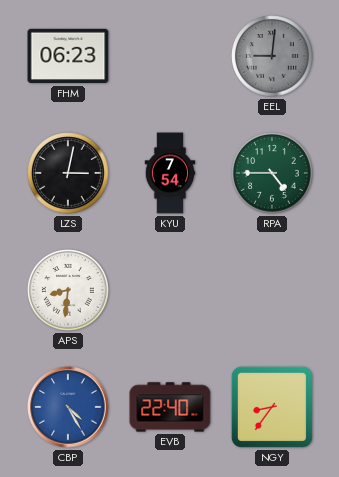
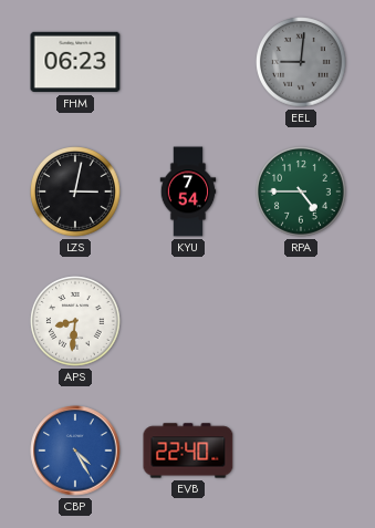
NGY: 8:36 -> none
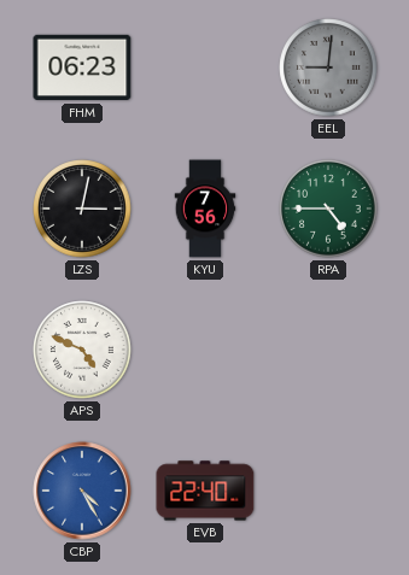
KYU: 7:54 -> 7:56
APS: 8:31 -> 4:49
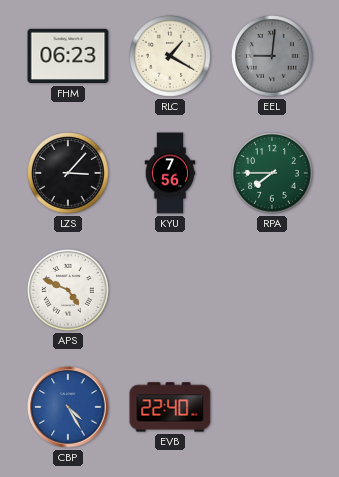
RLC: none -> 1:20
LZS: 3:02 -> 3:07
RPA: 4:45 -> 7:45
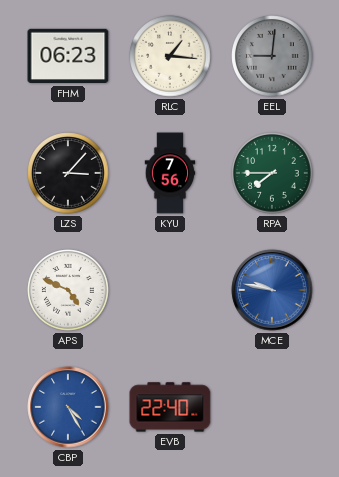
RLC: 1:20 -> 1:16
MCE: none -> 9:47
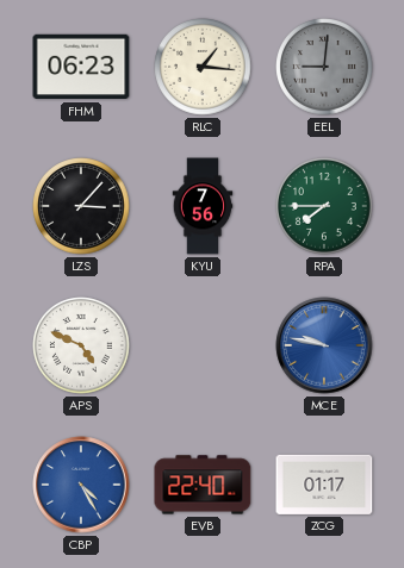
ZCG: none -> 01:17
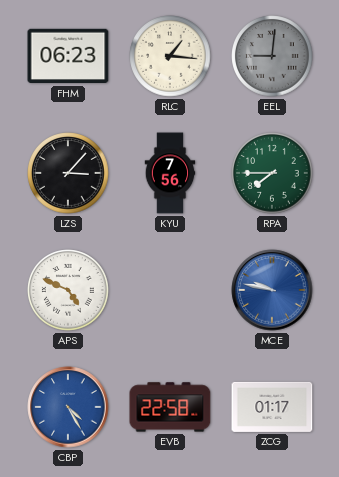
EVB: 22:40 -> 22:58
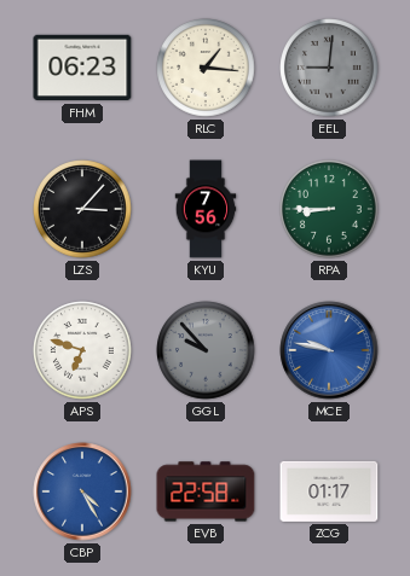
RPA: 7:45 -> 8:45
APS: 4:49 -> 6:48
GGL: none -> 9:53
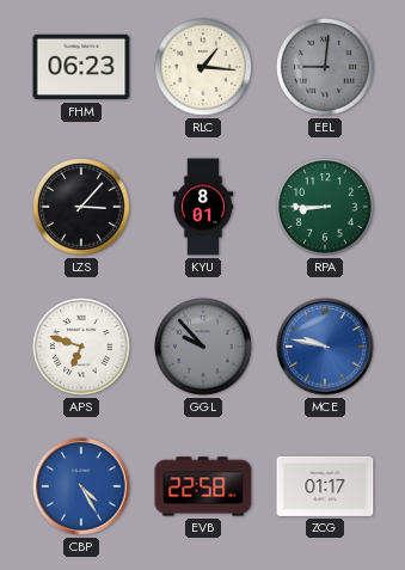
KYU: 7:56 -> 8:01
